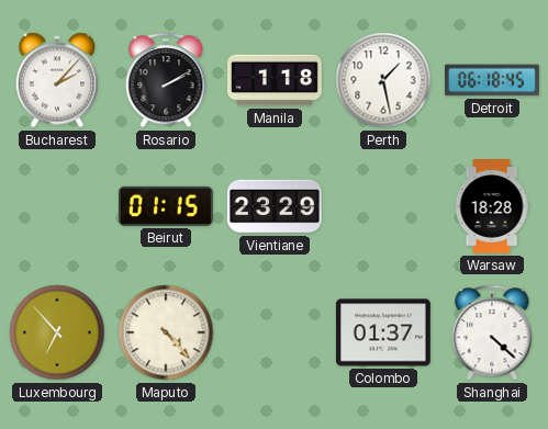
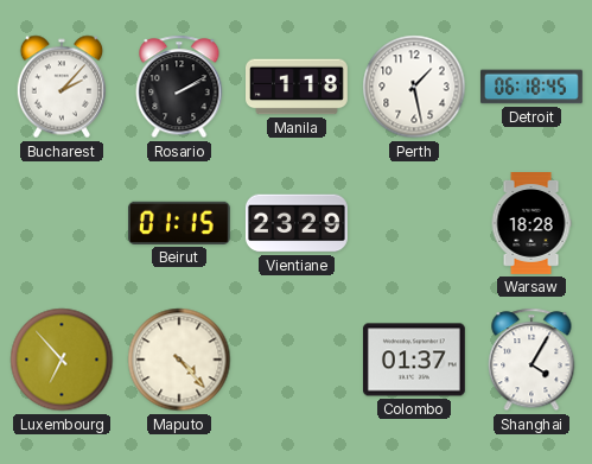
Shanghai: 4:22 -> 4:05
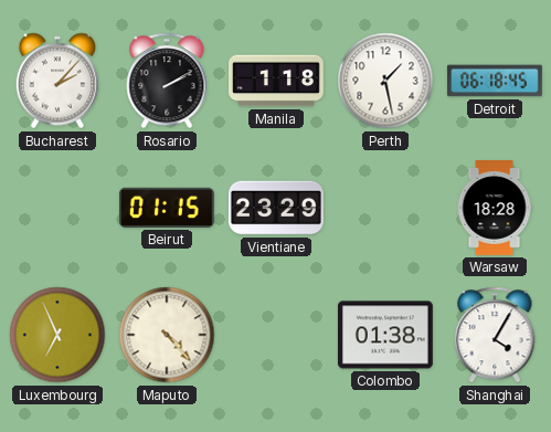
Luxembourg: 6:53 -> 6:56
Colombo: 01:37 -> 01:38
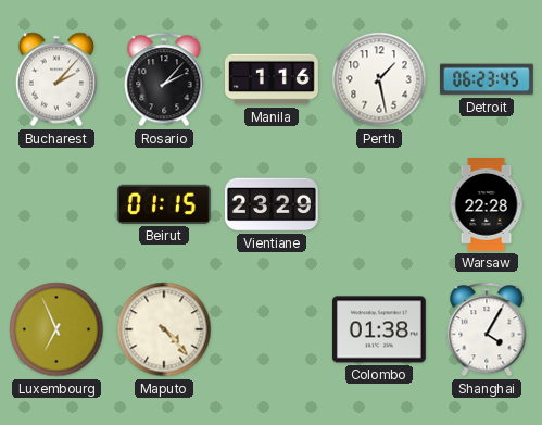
Rosario: 2:10 -> 2:07
Manila: 1:18 -> 1:16
Detroit: 06:18 -> 06:23
Warsaw: 18:28 -> 22:28
